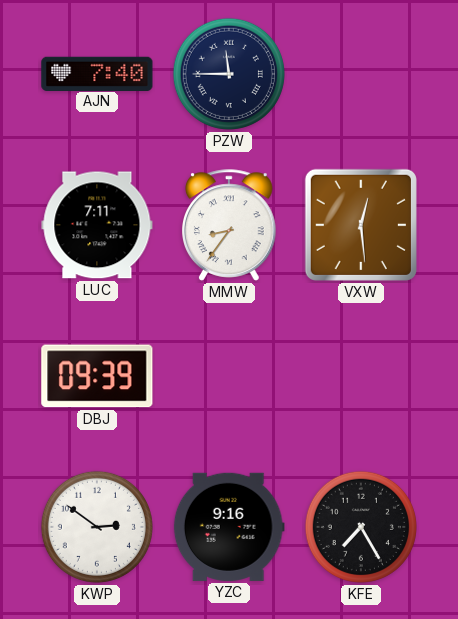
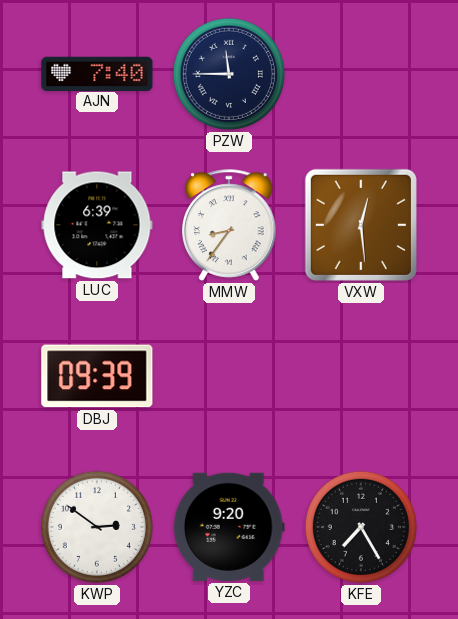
LUC: 7:11 -> 6:39
YZC: 9:16 -> 9:20
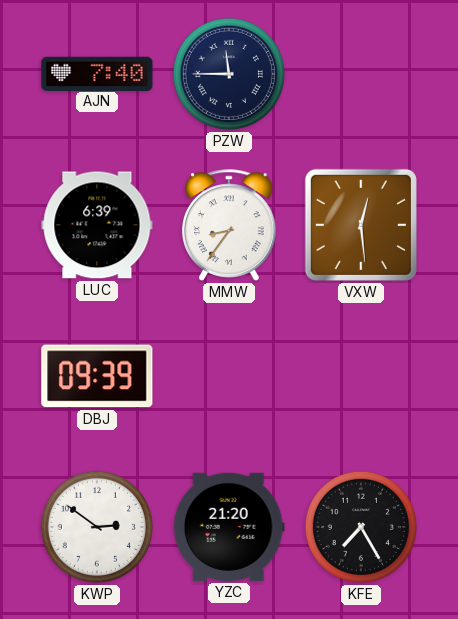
YZC: 9:20 -> 21:20
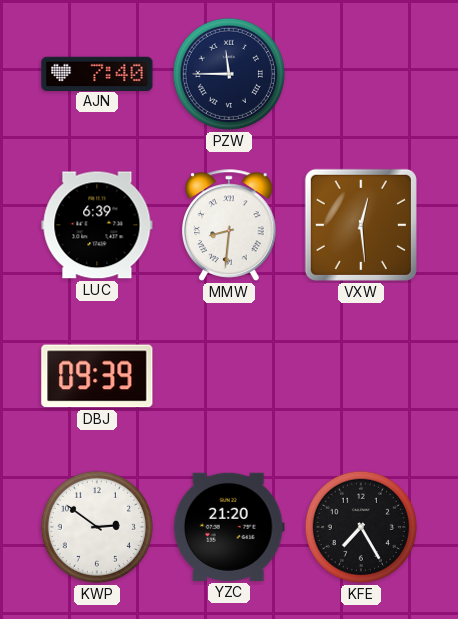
MMW: 8:36 -> 8:31
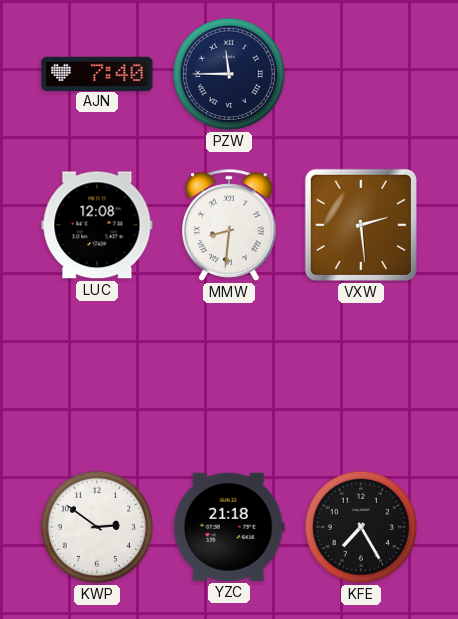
LUC: 6:39 -> 12:08
VXW: 12:29 -> 2:29
DBJ: 09:39 -> none
YZC: 21:20 -> 21:18
